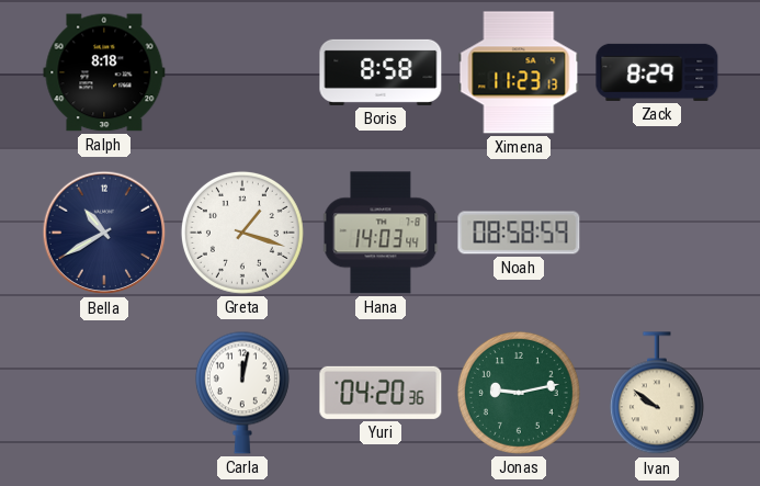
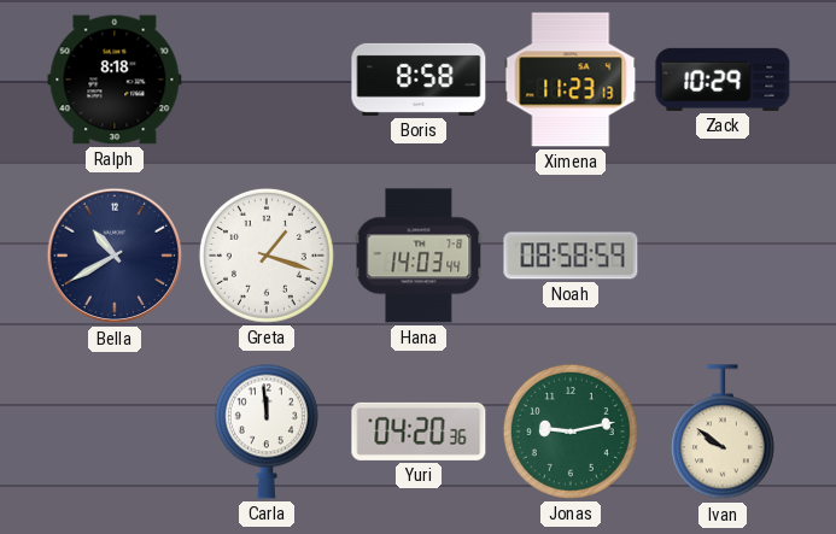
Zack: 8:29 -> 10:29
Carla: 12:02 -> 11:59
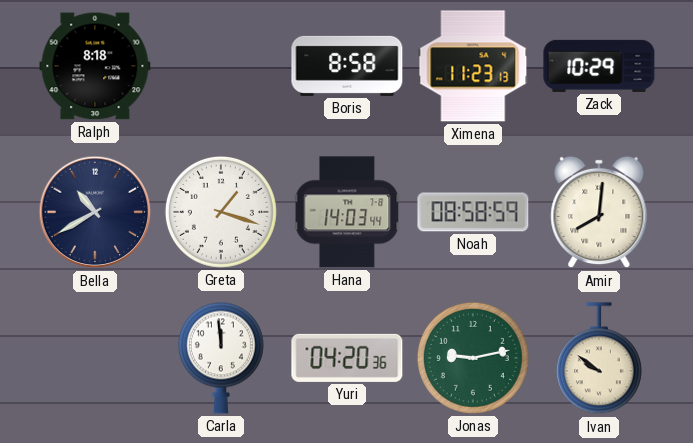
Amir: none -> 8:01
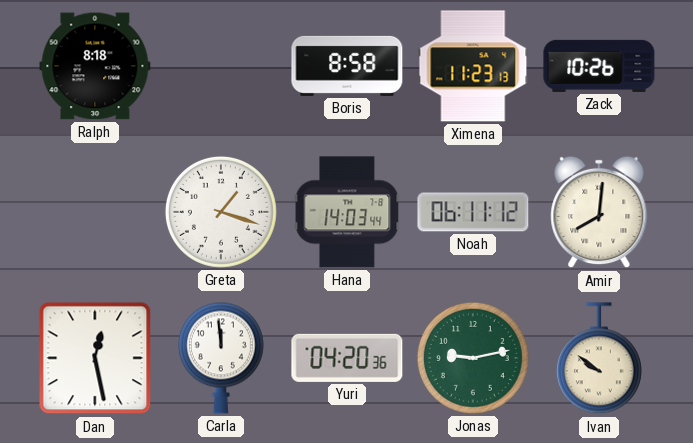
Zack: 10:29 -> 10:26
Bella: 10:40 -> none
Noah: 08:58 -> 06:11
Dan: none -> 12:28
